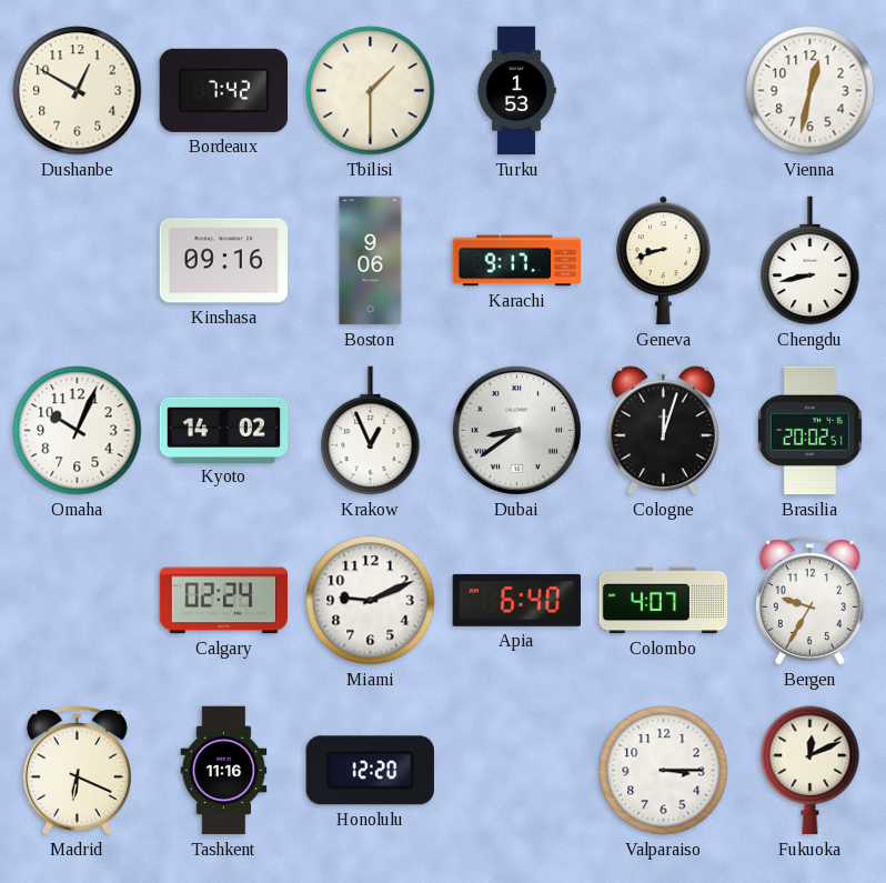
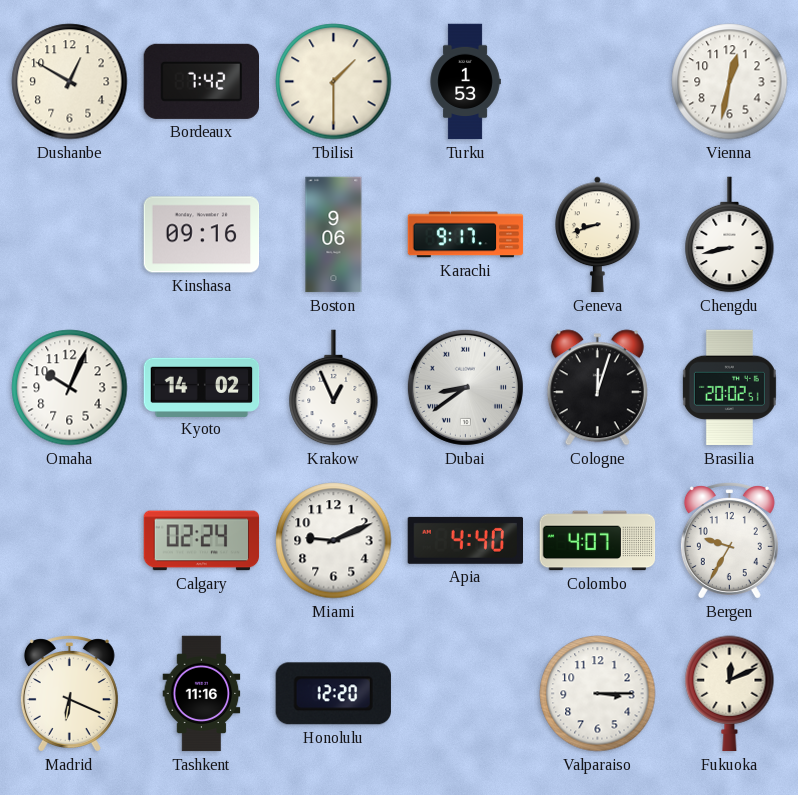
Apia: 6:40 -> 4:40
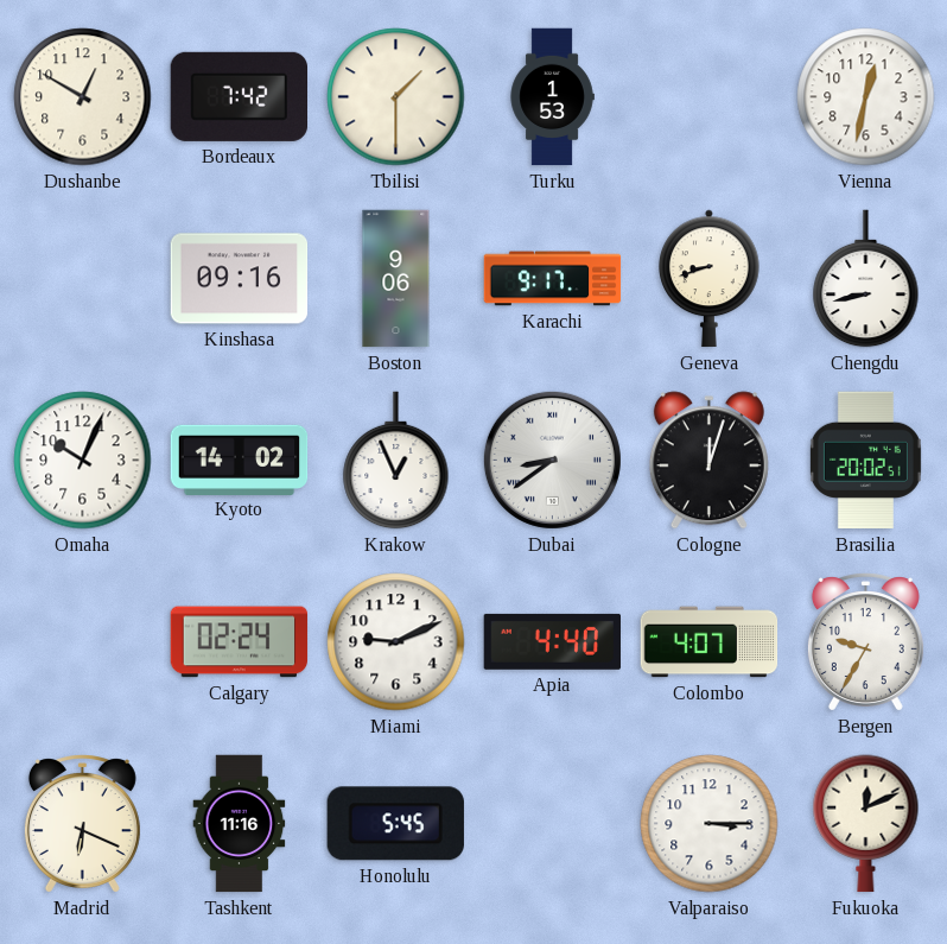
Honolulu: 12:20 -> 5:45
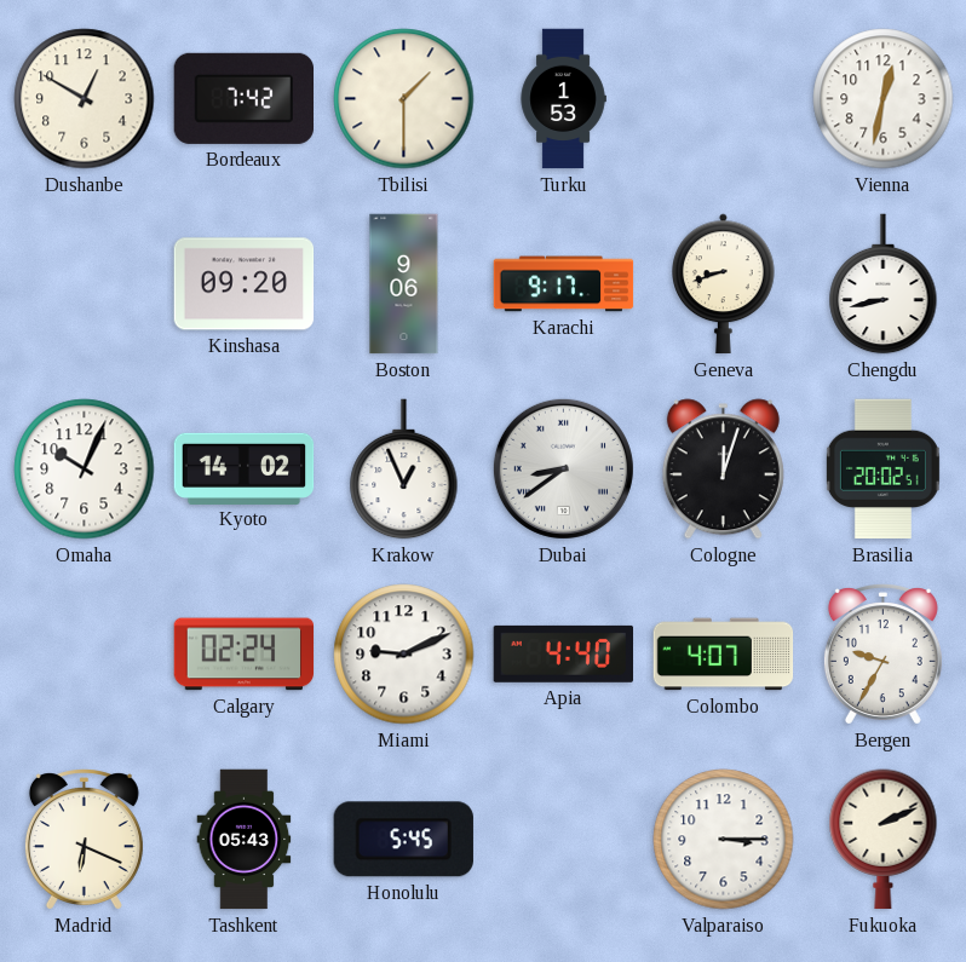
Kinshasa: 09:16 -> 09:20
Tashkent: 11:16 -> 05:43
Fukuoka: 12:11 -> 2:11
